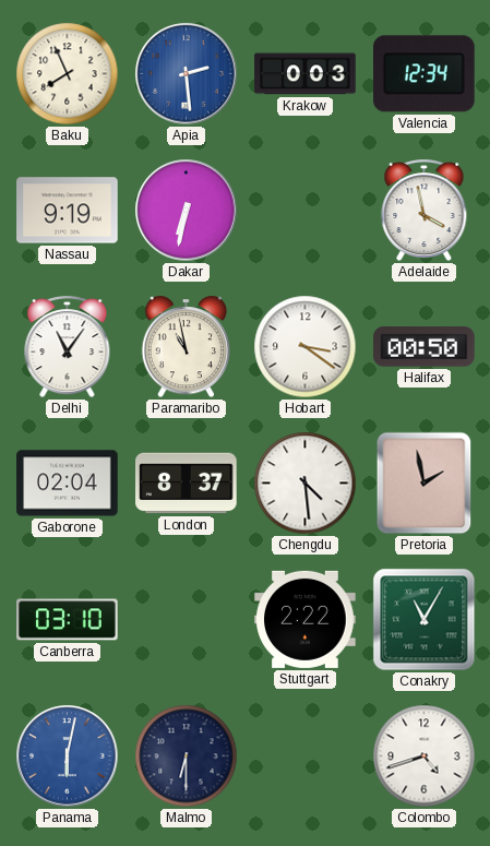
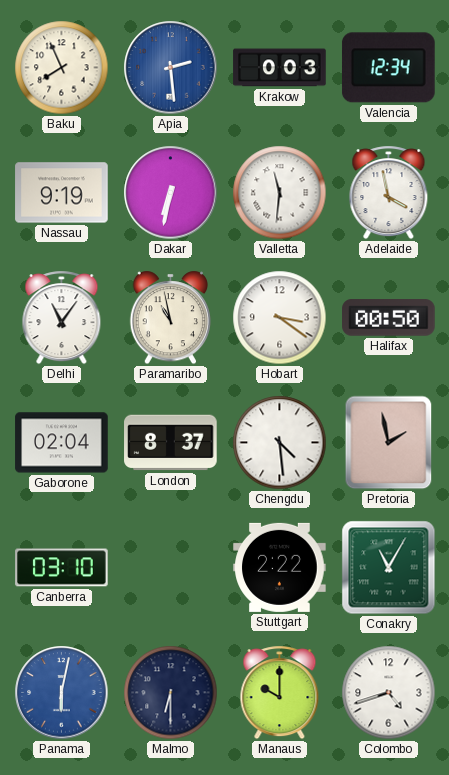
Valletta: none -> 11:31
Manaus: none -> 10:00
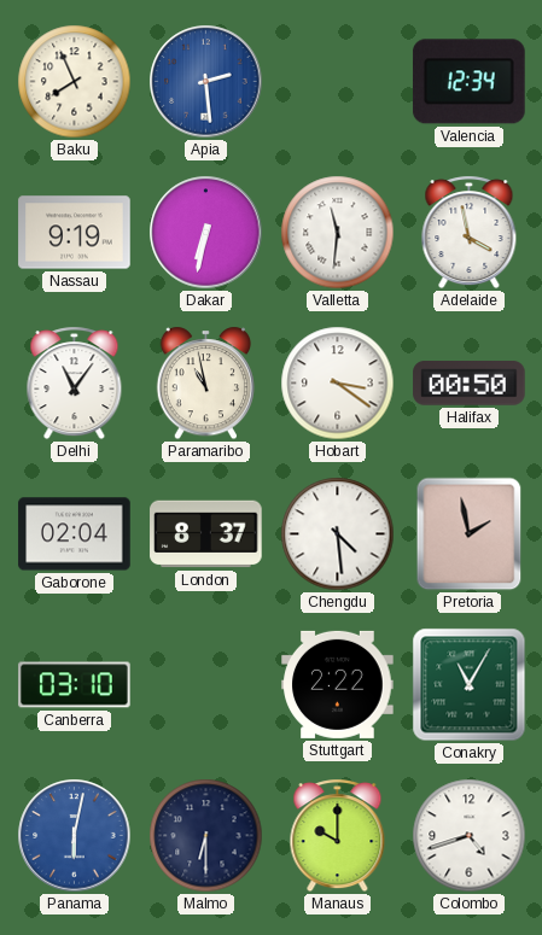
Krakow: 0:03 -> none
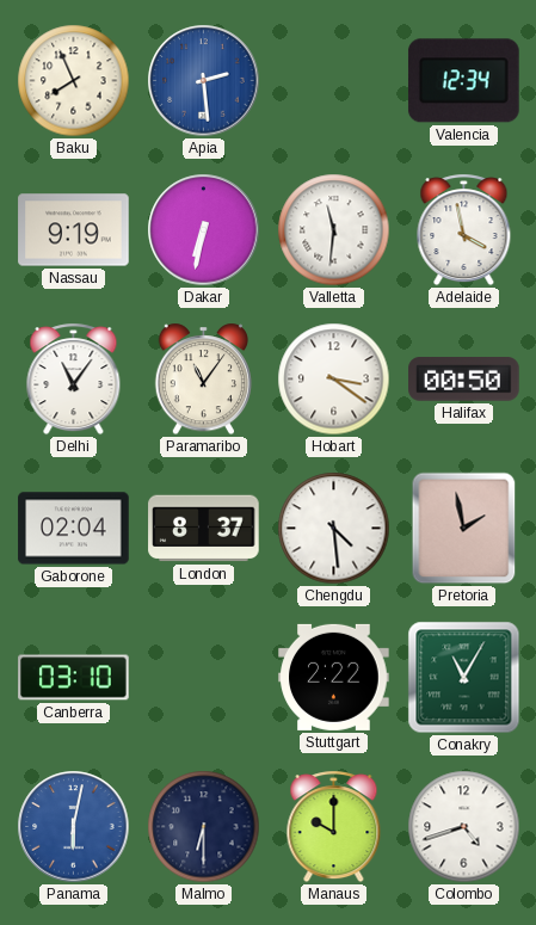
Paramaribo: 10:58 -> 11:06
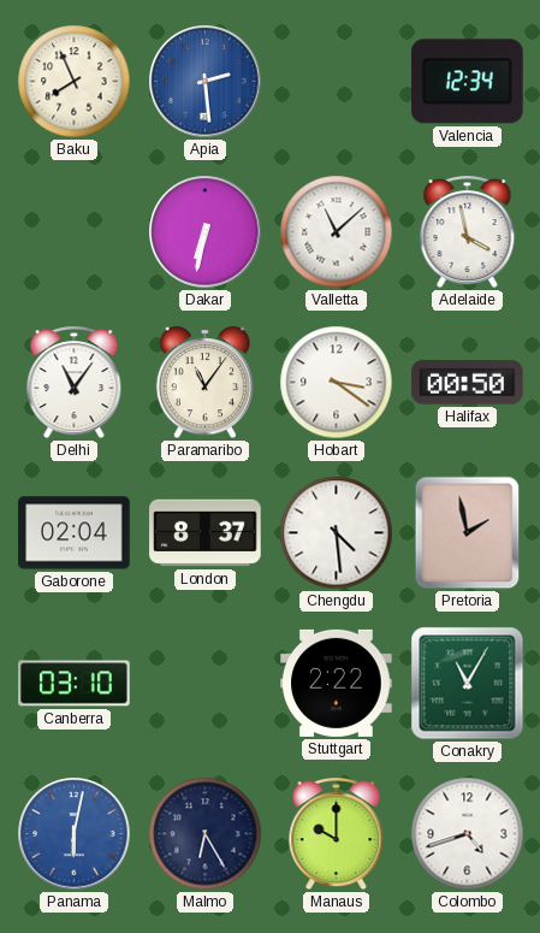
Nassau: 9:19 -> none
Valletta: 11:31 -> 11:08
Malmo: 6:30 -> 6:25
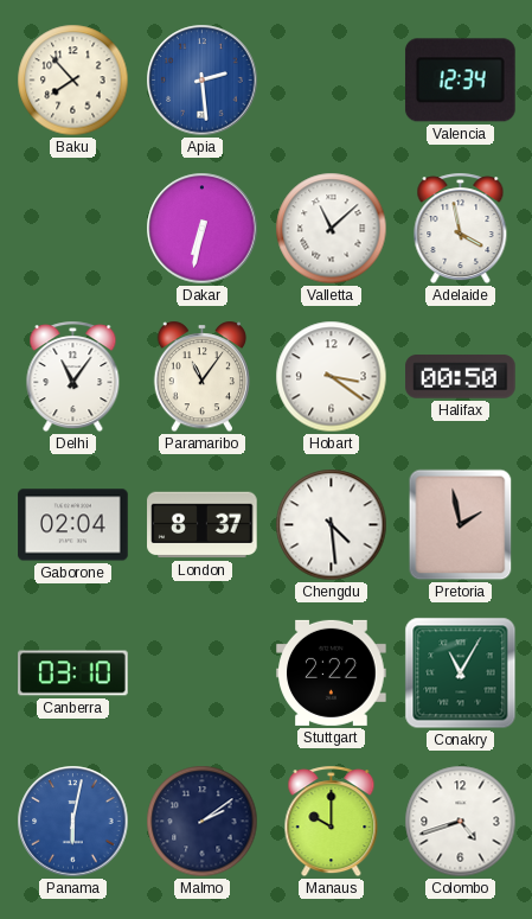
Baku: 7:56 -> 7:53
Malmo: 6:25 -> 2:09
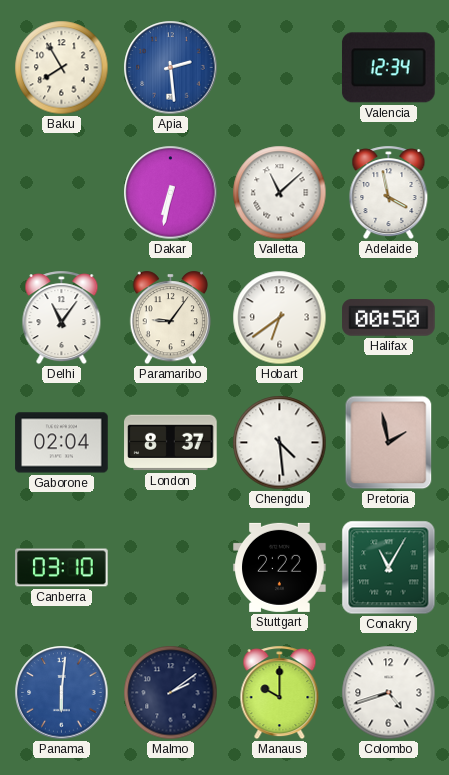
Baku: 7:53 -> 7:55
Paramaribo: 11:06 -> 9:06
Hobart: 3:21 -> 6:39
Panama: 6:02 -> 6:01
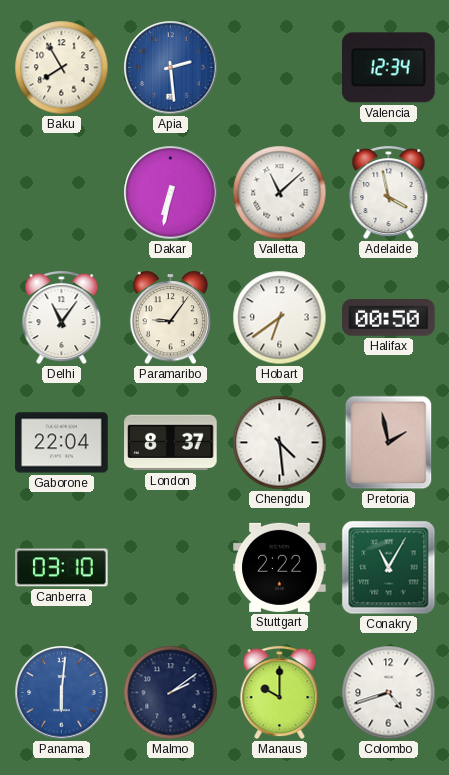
Gaborone: 02:04 -> 22:04
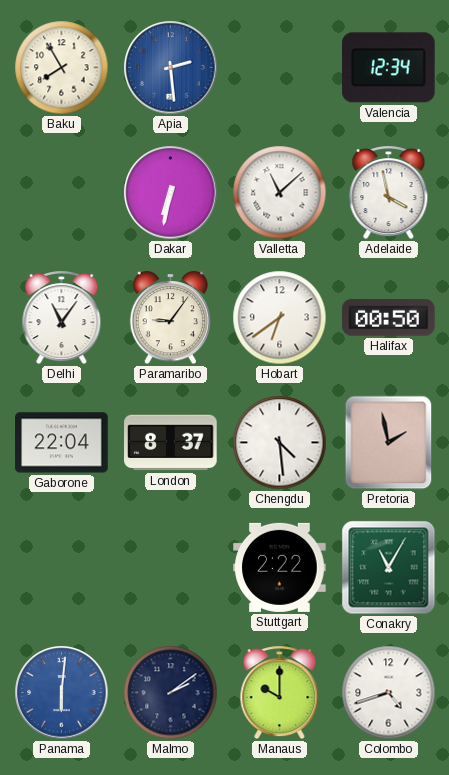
Canberra: 03:10 -> none
